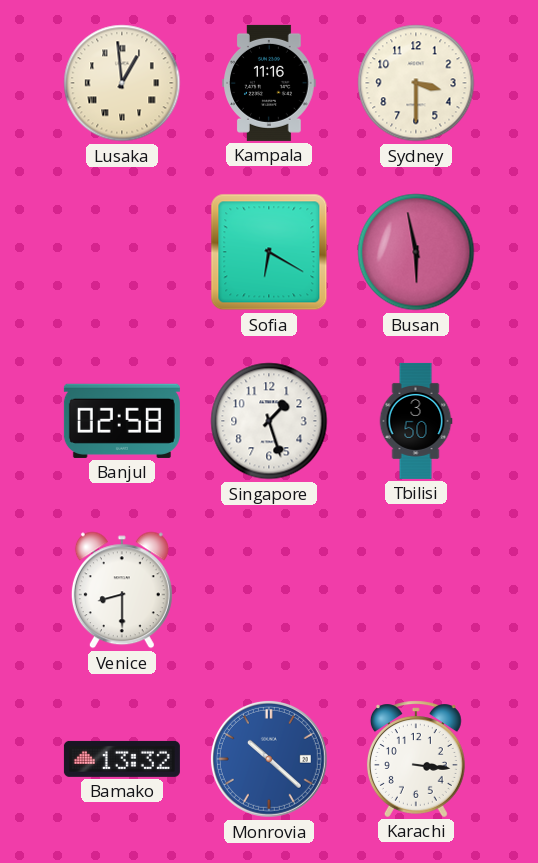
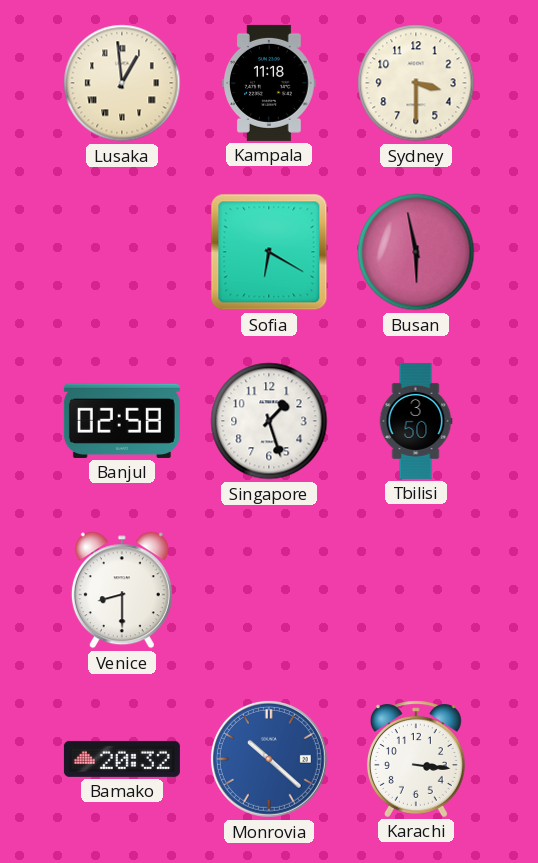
Kampala: 11:16 -> 11:18
Bamako: 13:32 -> 20:32
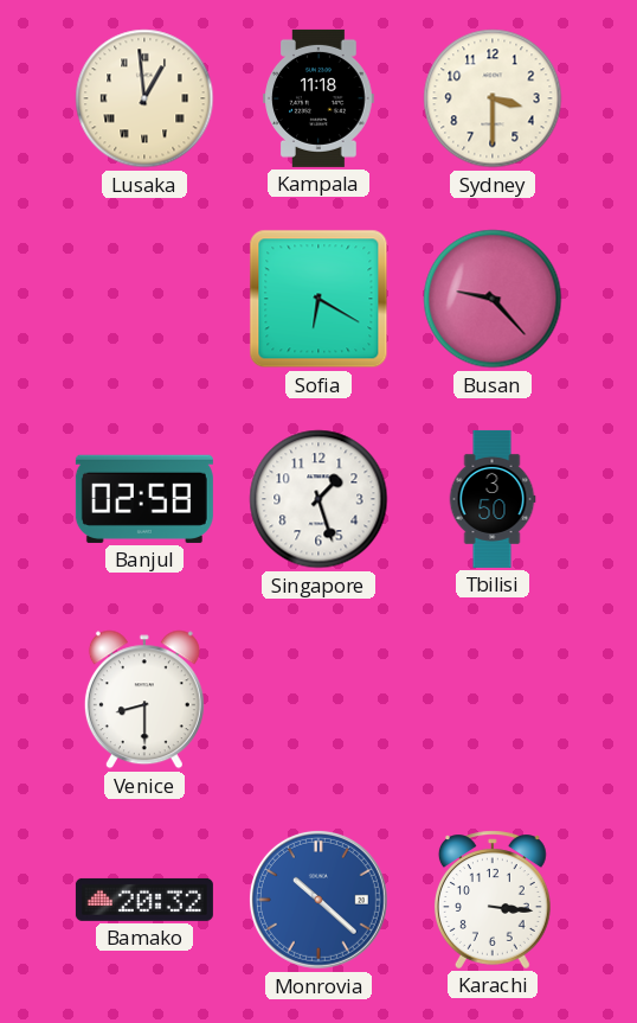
Busan: 5:58 -> 9:23
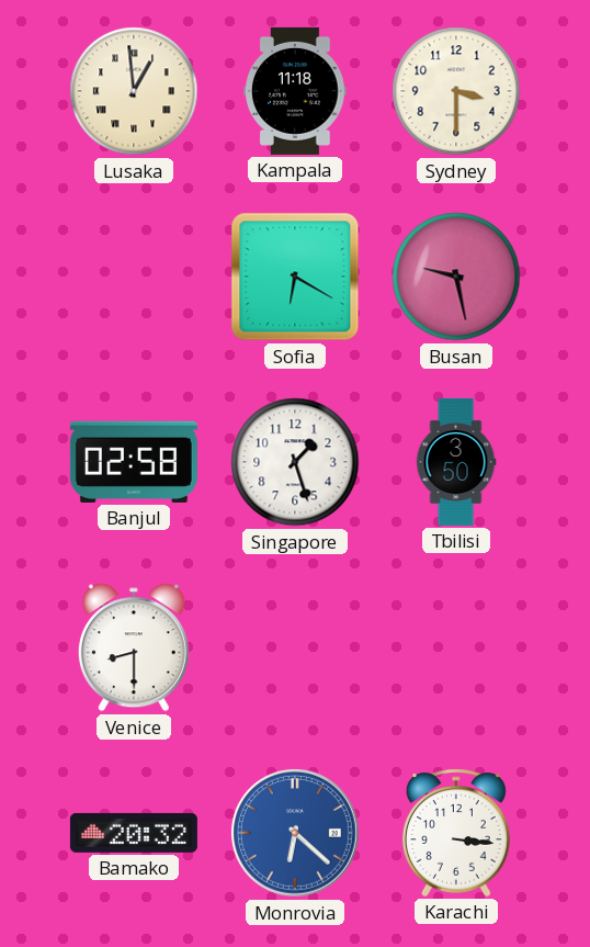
Busan: 9:23 -> 9:28
Monrovia: 10:22 -> 6:22
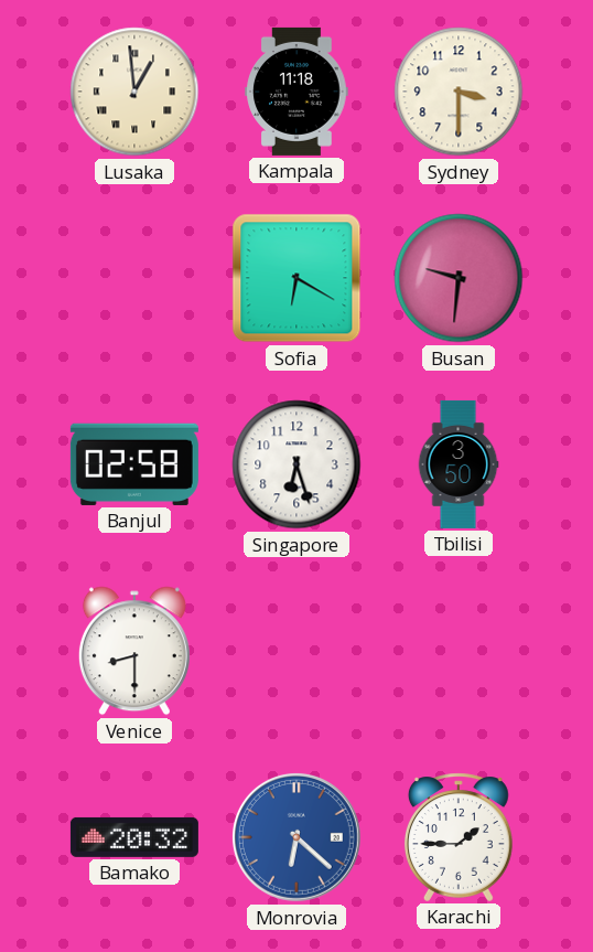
Busan: 9:28 -> 9:31
Singapore: 1:27 -> 6:27
Karachi: 3:16 -> 1:45
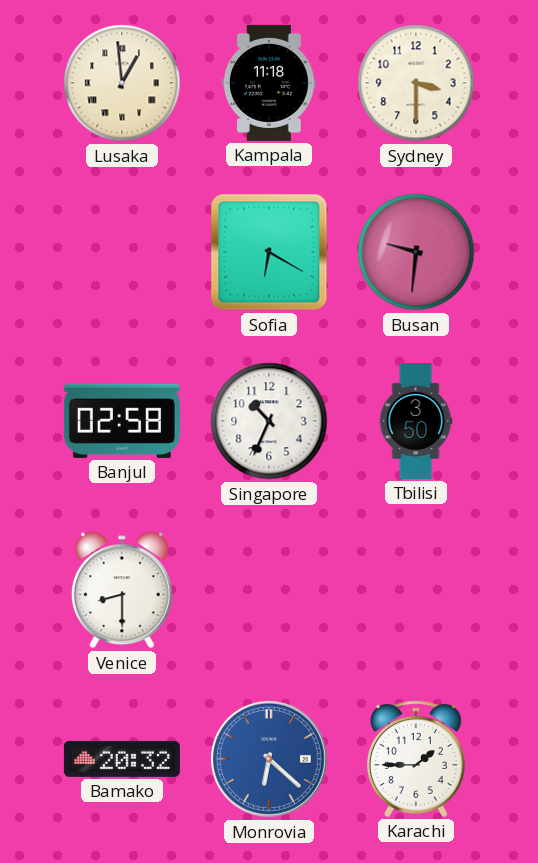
Singapore: 6:27 -> 10:34
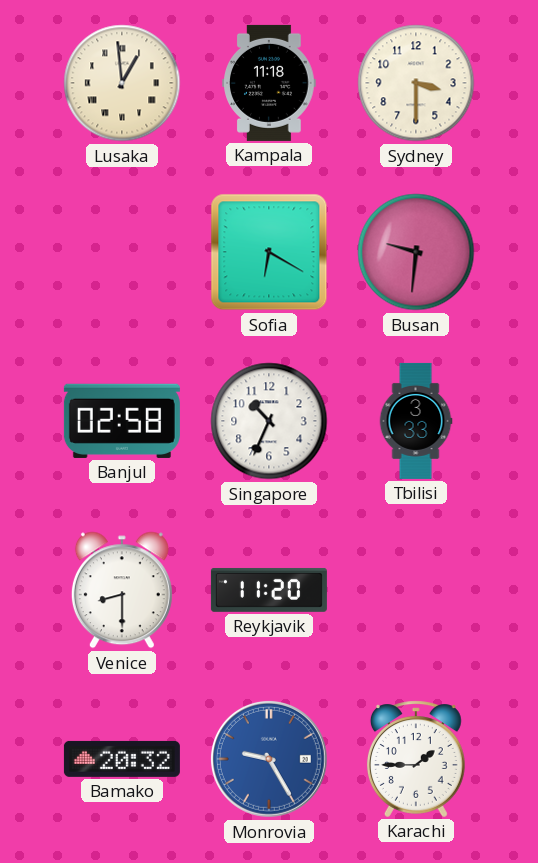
Tbilisi: 3:50 -> 3:33
Reykjavik: none -> 11:20
Monrovia: 6:22 -> 9:25
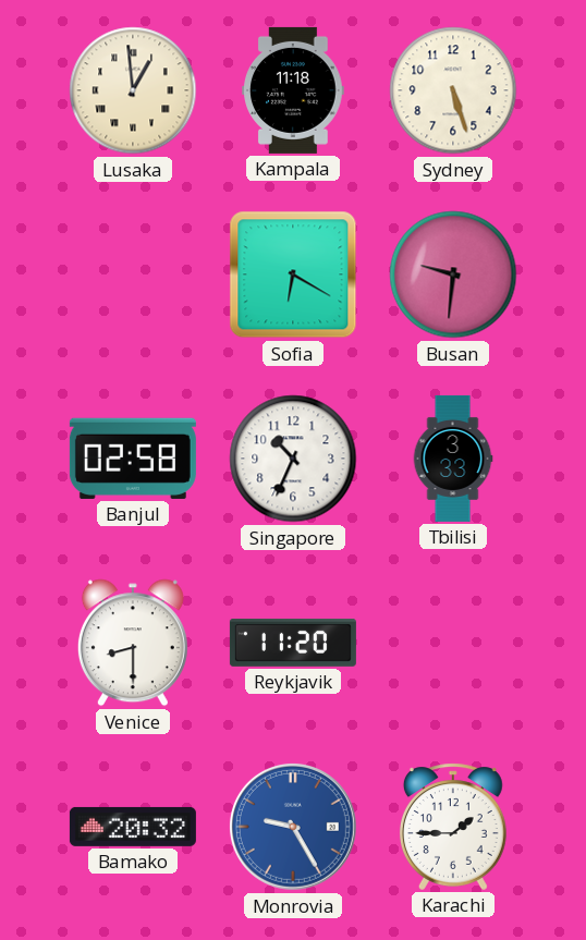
Sydney: 3:30 -> 5:27
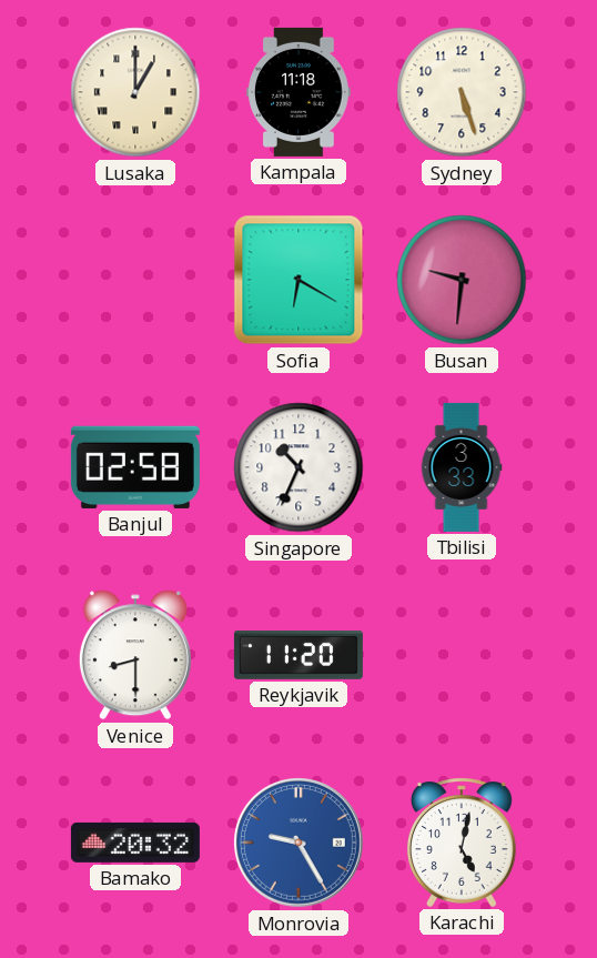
Lusaka: 12:59 -> 1:00
Karachi: 1:45 -> 5:02
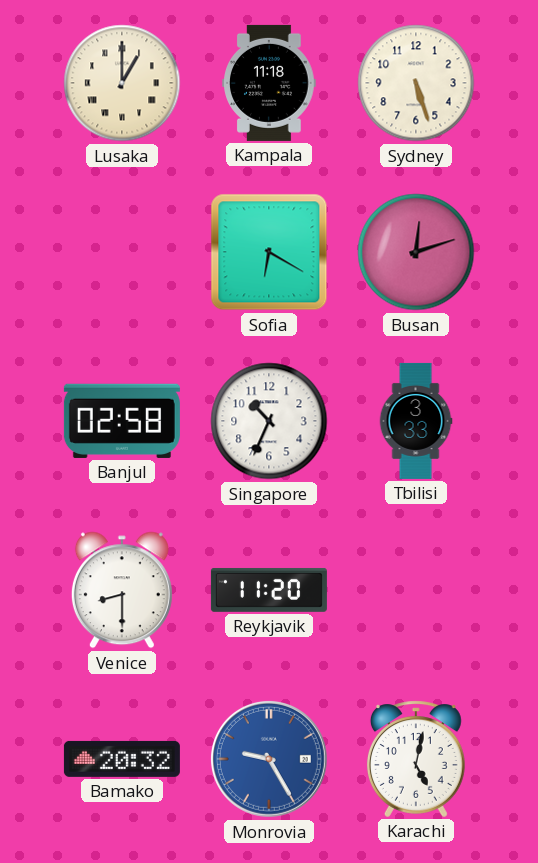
Busan: 9:31 -> 12:12
